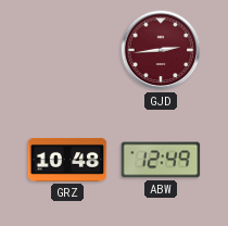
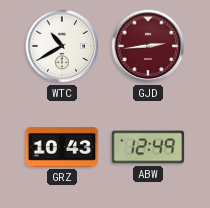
WTC: none -> 10:40
GRZ: 10:48 -> 10:43
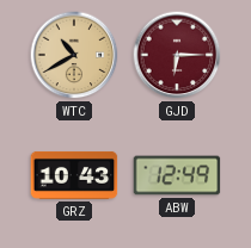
WTC dial: white -> champagne
GJD: 2:44 -> 6:15
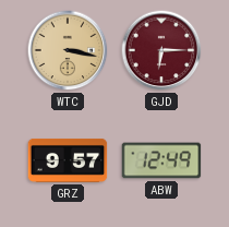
WTC: 10:40 -> 3:17
GRZ: 10:43 -> 9:57
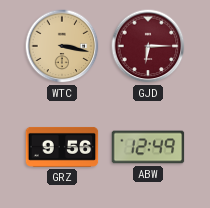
GRZ: 9:57 -> 9:56
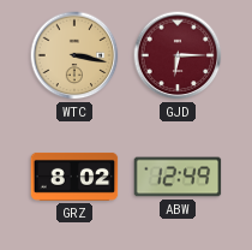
GRZ: 9:56 -> 8:02
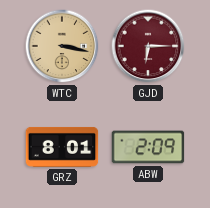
GRZ: 8:02 -> 8:01
ABW: 12:49 -> 2:09
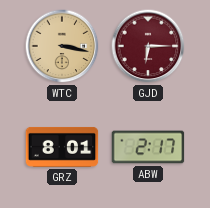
ABW: 2:09 -> 2:17
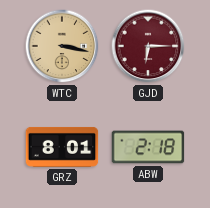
ABW: 2:17 -> 2:18
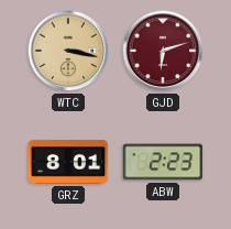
GJD: 6:15 -> 6:12
ABW: 2:18 -> 2:23
